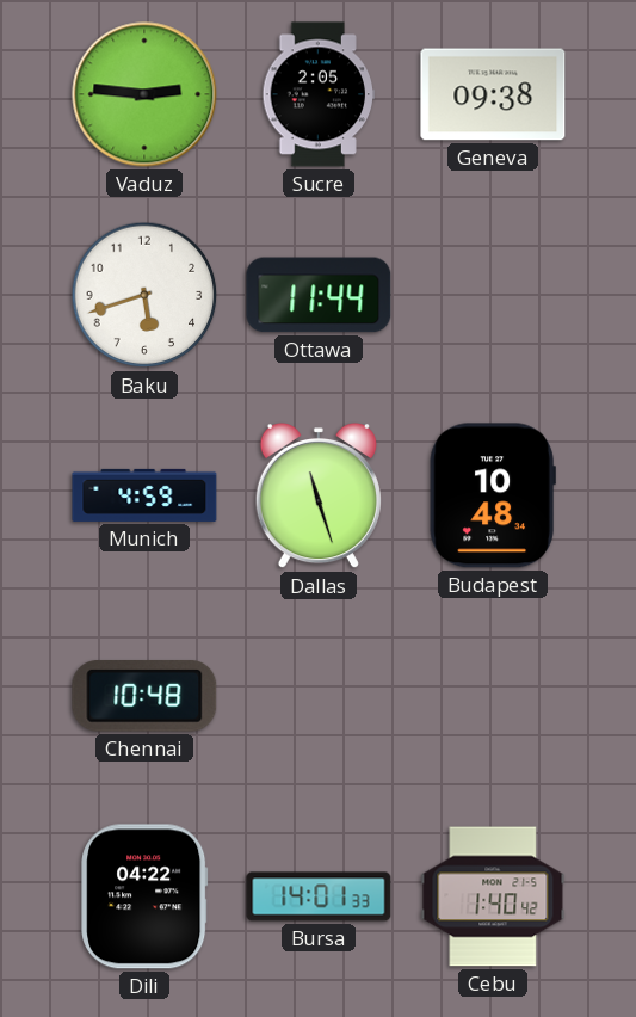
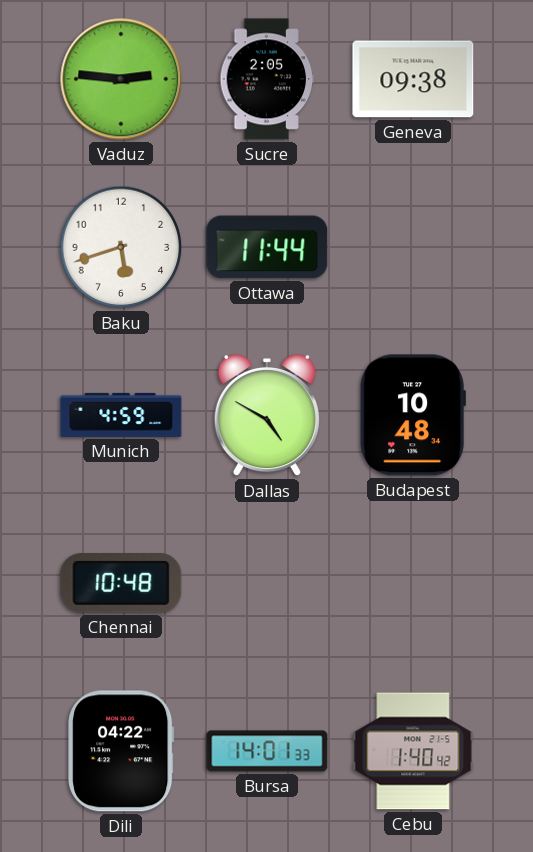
Dallas: 11:27 -> 4:50
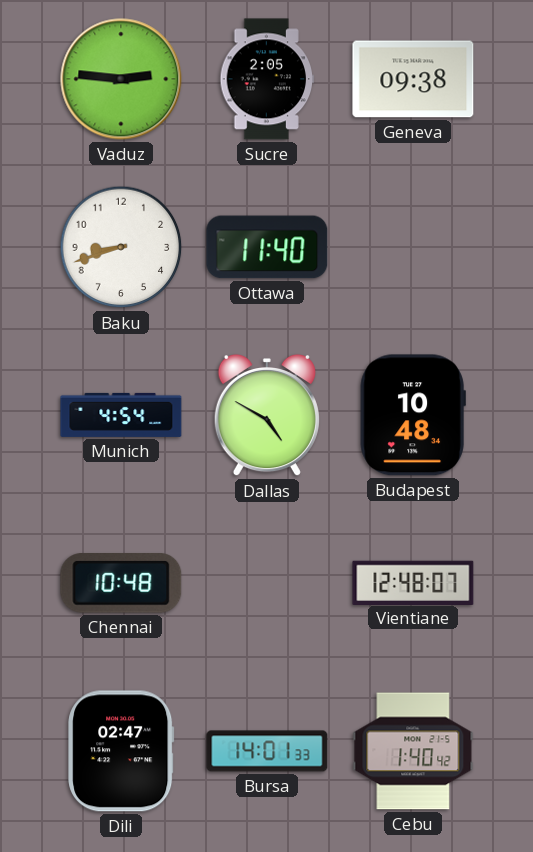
Baku: 5:42 -> 8:42
Ottawa: 11:44 -> 11:40
Munich: 4:59 -> 4:54
Vientiane: none -> 12:48
Dili: 04:22 -> 02:47
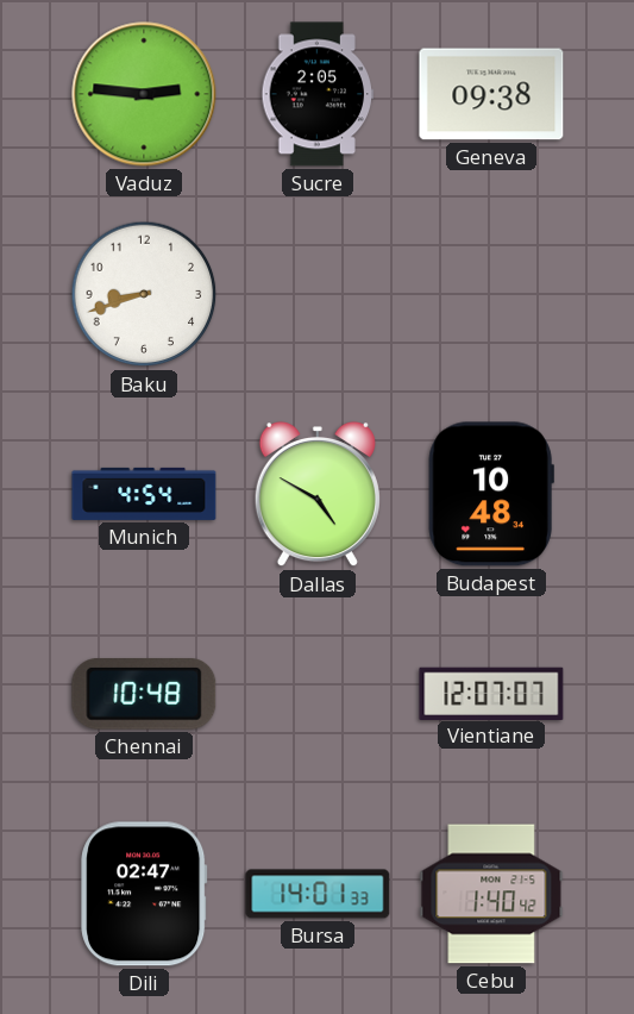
Ottawa: 11:40 -> none
Vientiane: 12:48 -> 12:07
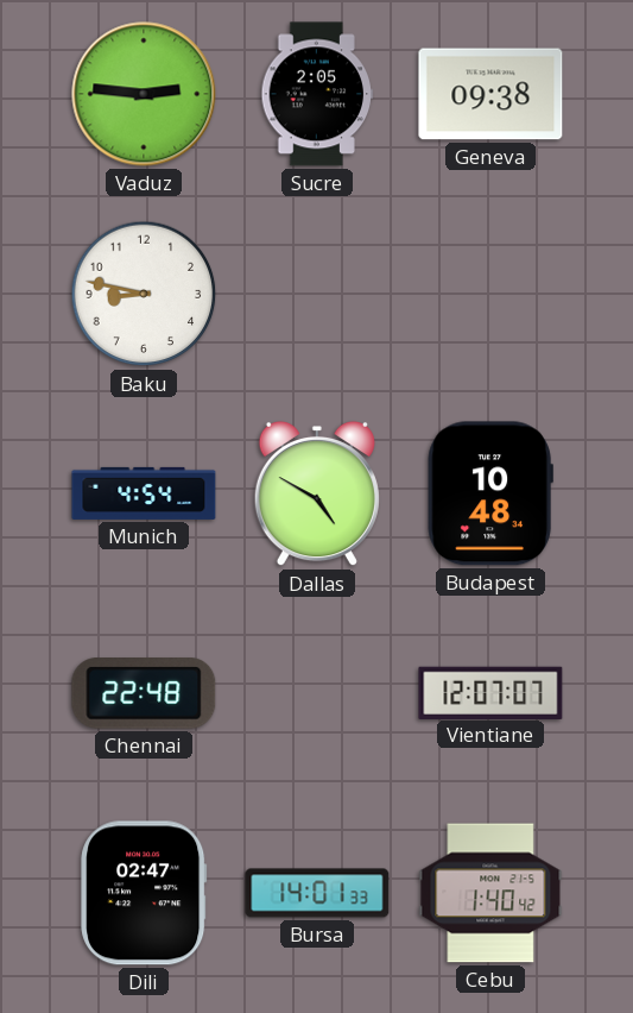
Baku: 8:42 -> 8:47
Chennai: 10:48 -> 22:48
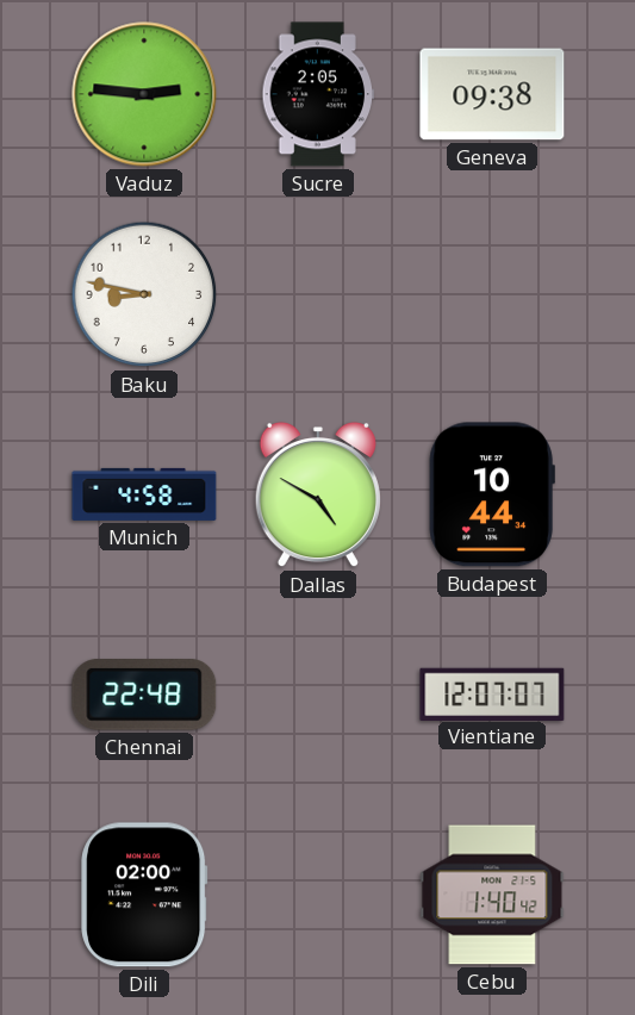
Munich: 4:54 -> 4:58
Budapest: 10:48 -> 10:44
Dili: 02:47 -> 02:00
Bursa: 14:01 -> none
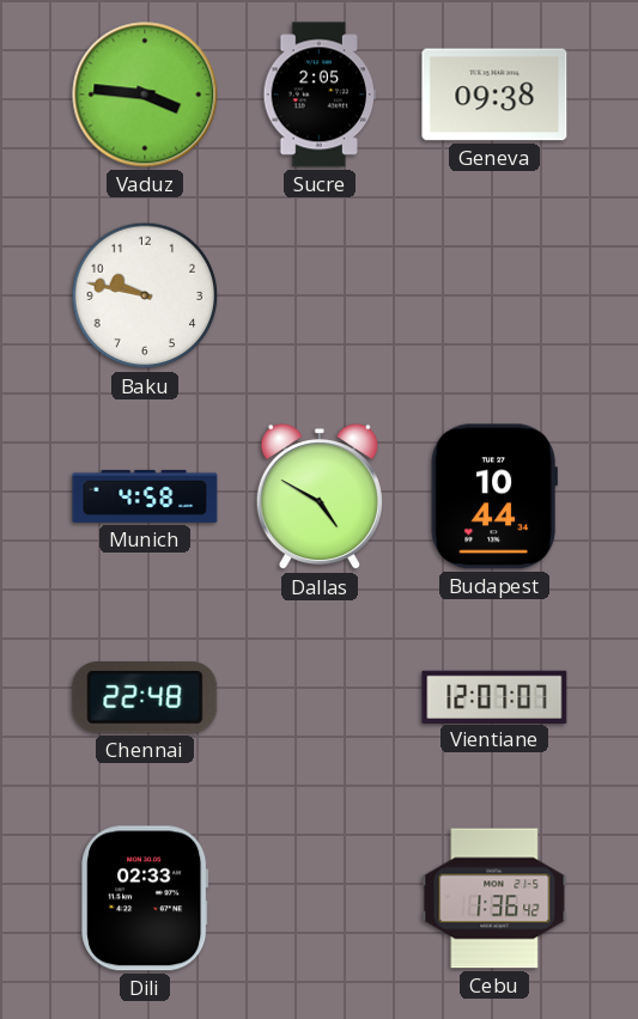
Vaduz: 2:46 -> 3:46
Baku: 8:47 -> 9:47
Dili: 02:00 -> 02:33
Cebu: 1:40 -> 1:36
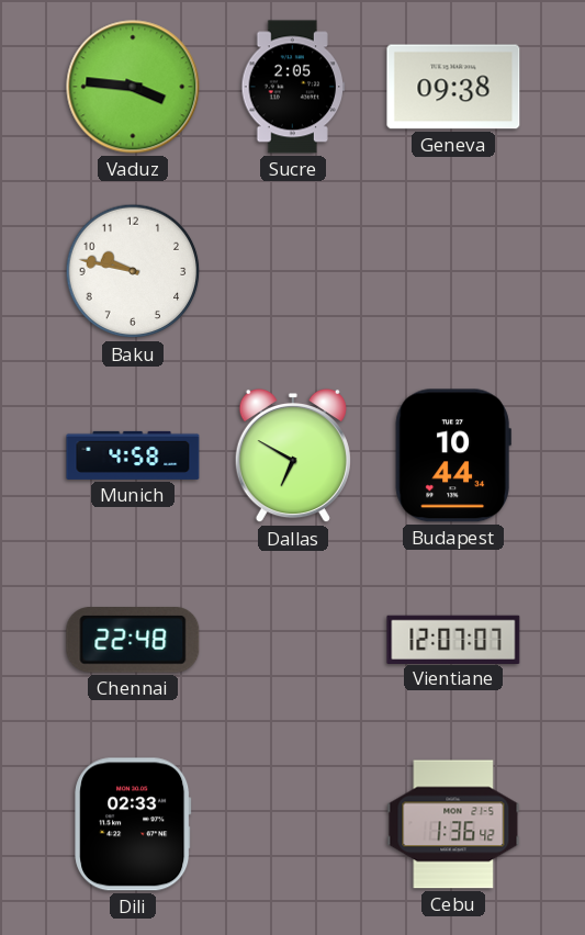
Dallas: 4:50 -> 6:50
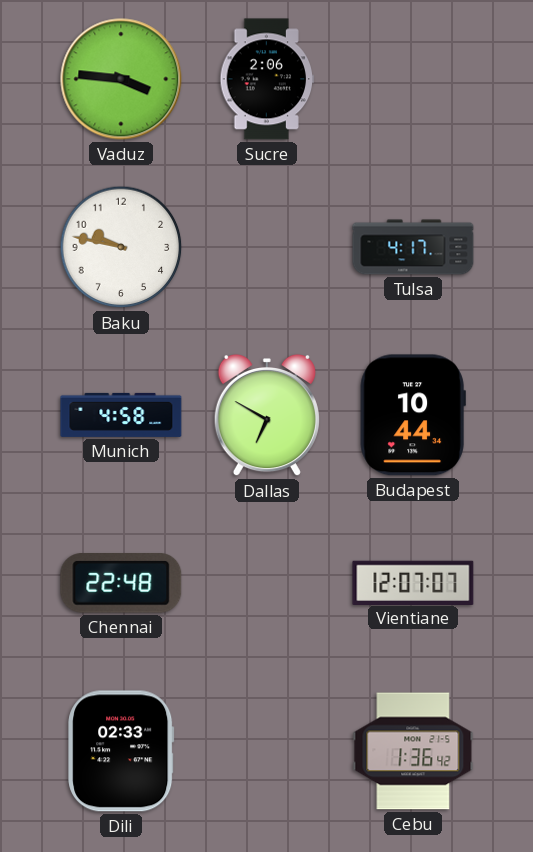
Sucre: 2:05 -> 2:06
Geneva: 09:38 -> none
Tulsa: none -> 4:17
